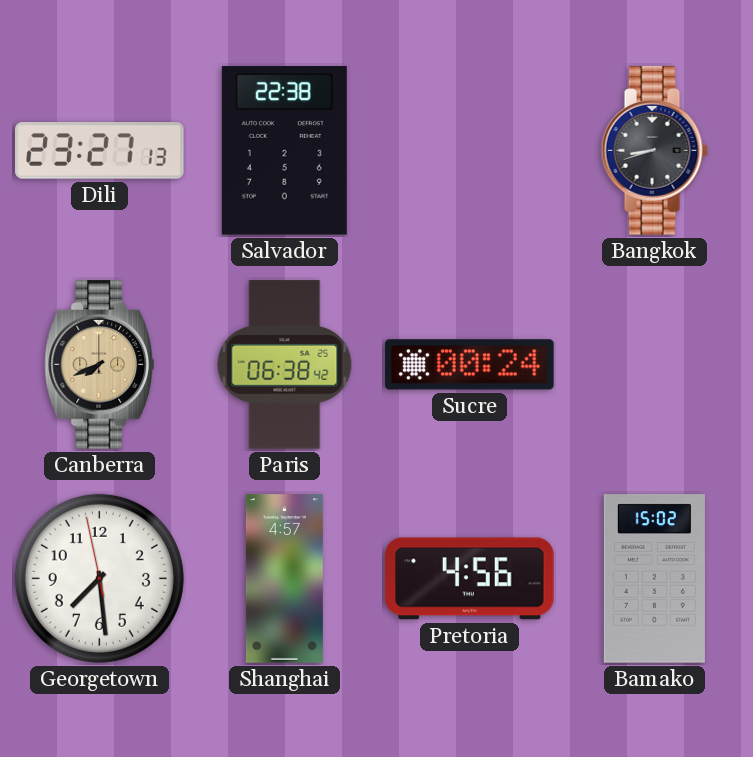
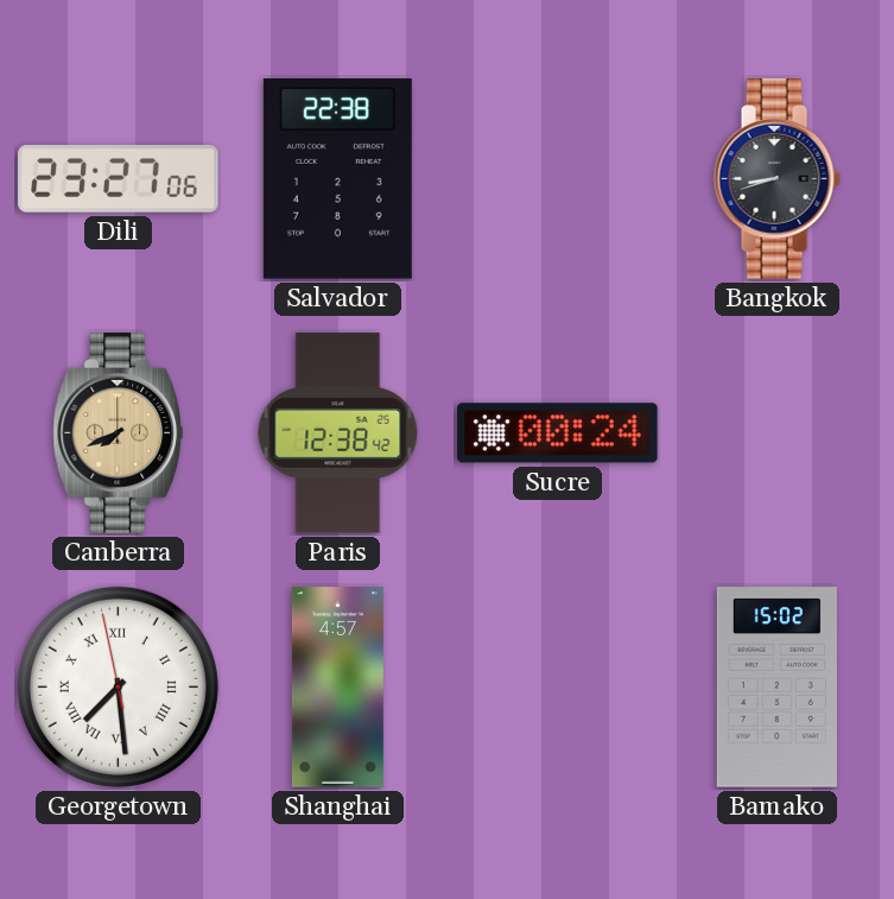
Dili: 23:27:13 -> 23:27:06
Paris: 06:38 -> 12:38
Georgetown numerals: Arabic -> Roman
Pretoria: 4:56 -> none
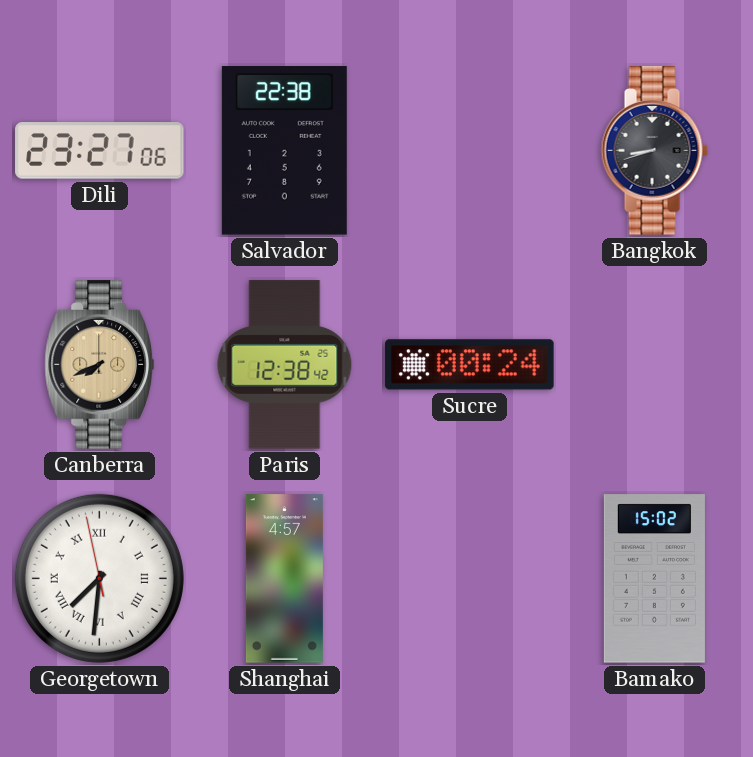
Georgetown: 7:28 -> 7:30
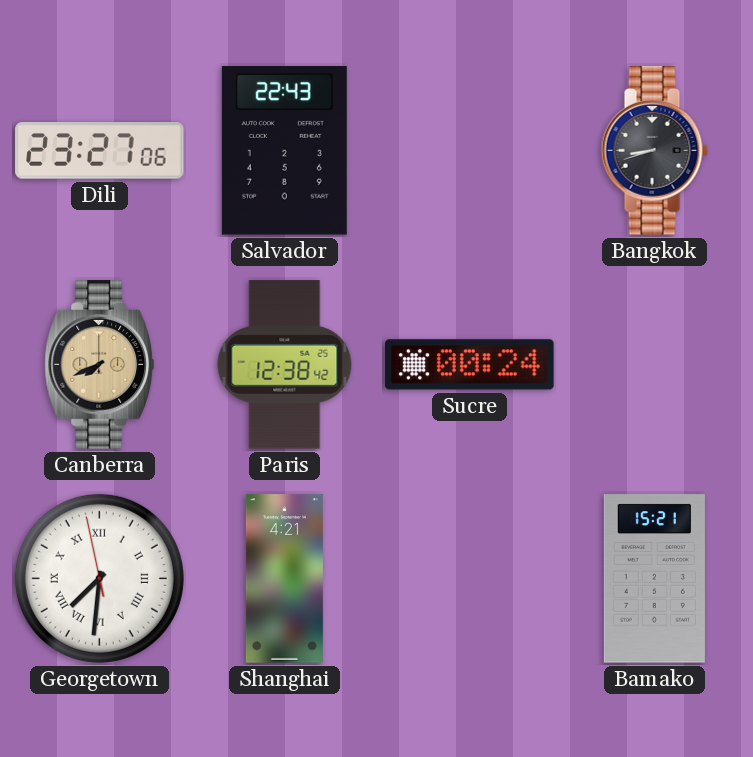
Salvador: 22:38 -> 22:43
Shanghai: 4:57 -> 4:21
Bamako: 15:02 -> 15:21
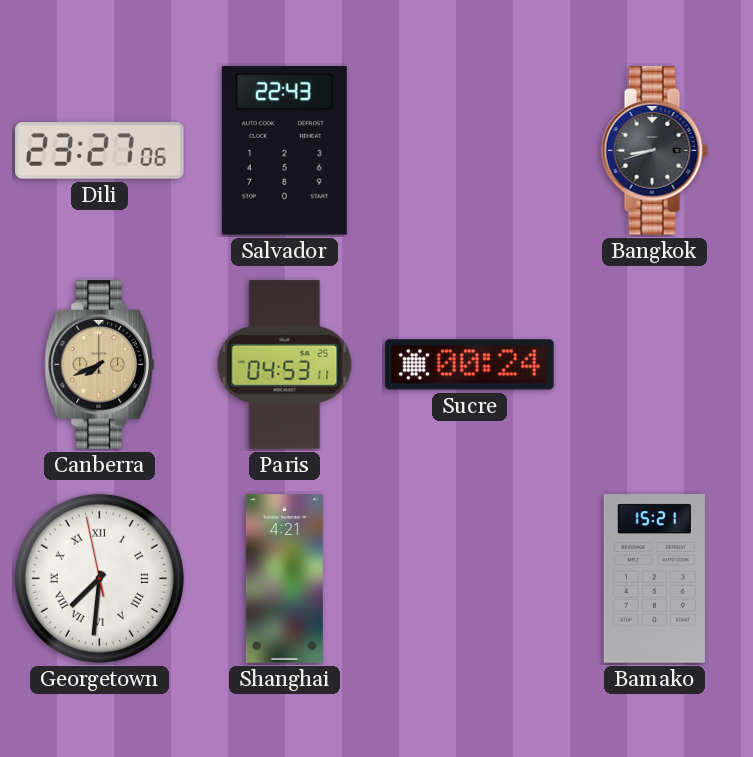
Paris: 12:38 -> 04:53
